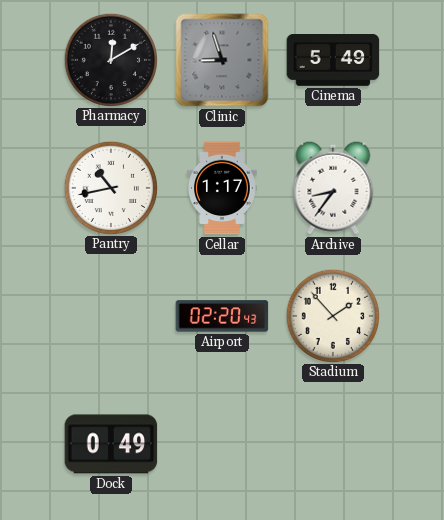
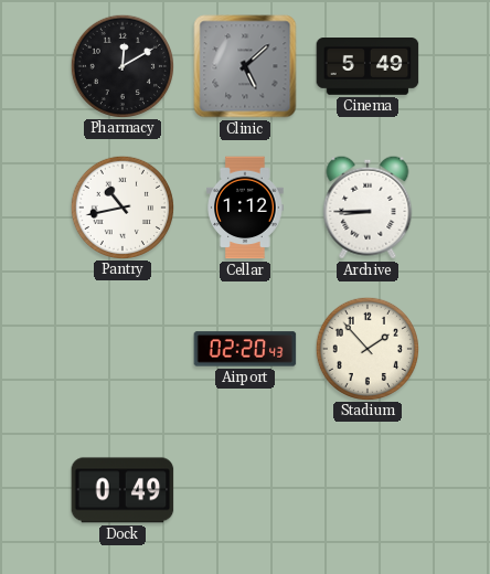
Clinic: 8:57 -> 5:08
Cellar: 1:17 -> 1:12
Archive: 8:36 -> 8:45
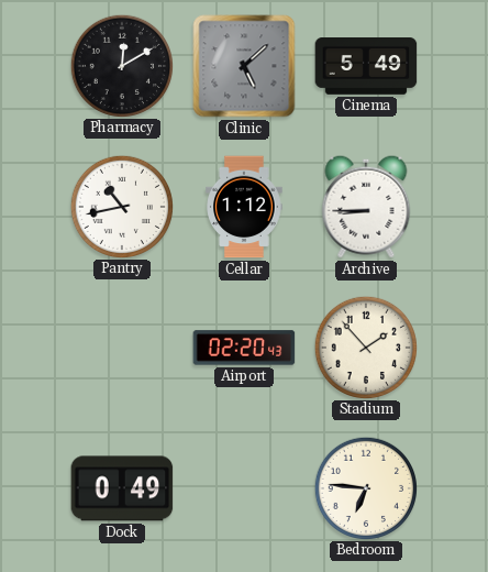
Bedroom: none -> 6:46
